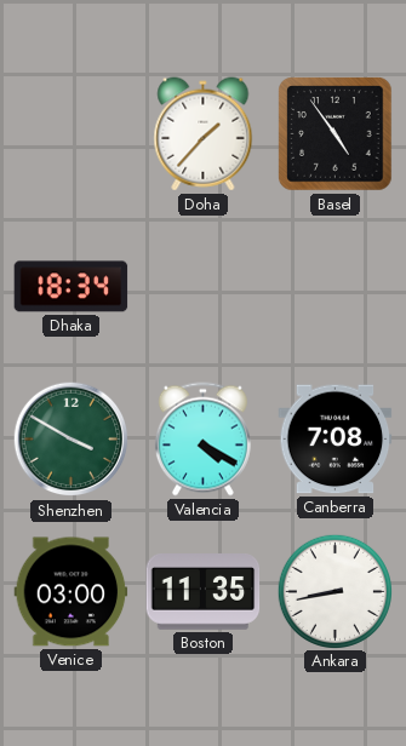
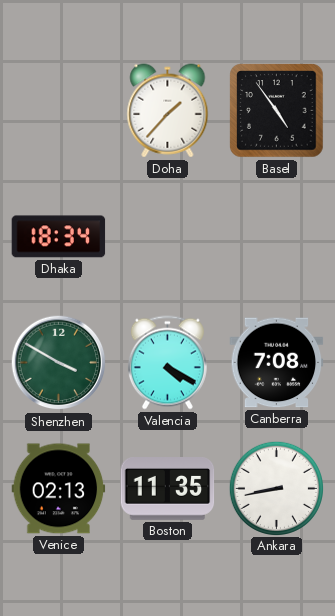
Venice: 03:00 -> 02:13
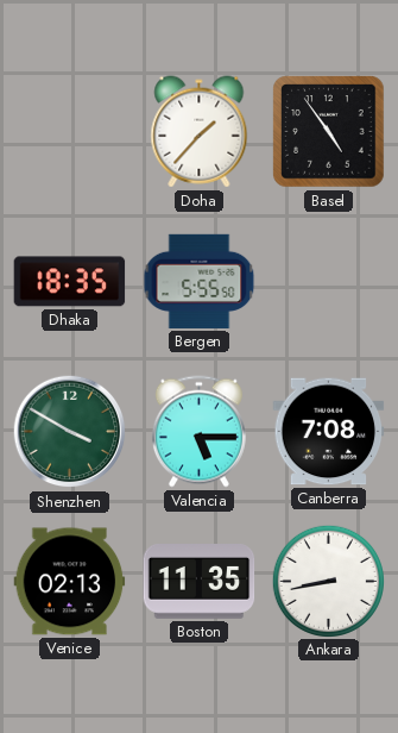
Dhaka: 18:34 -> 18:35
Bergen: none -> 5:55
Valencia: 4:20 -> 5:15
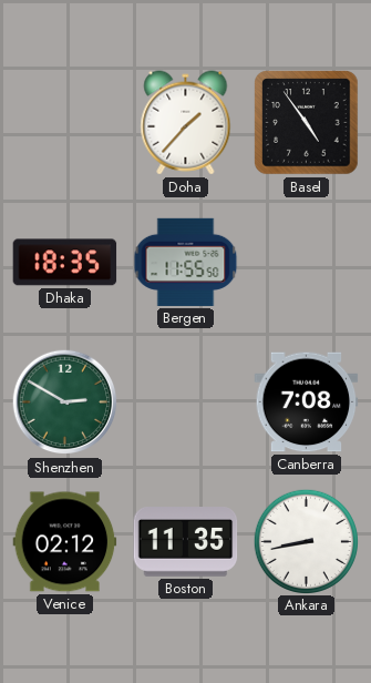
Bergen: 5:55 -> 11:55
Shenzhen: 3:50 -> 2:50
Valencia: 5:15 -> none
Venice: 02:13 -> 02:12
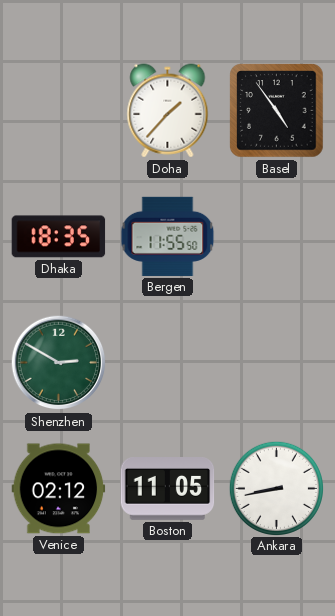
Canberra: 7:08 -> none
Boston: 11:35 -> 11:05
